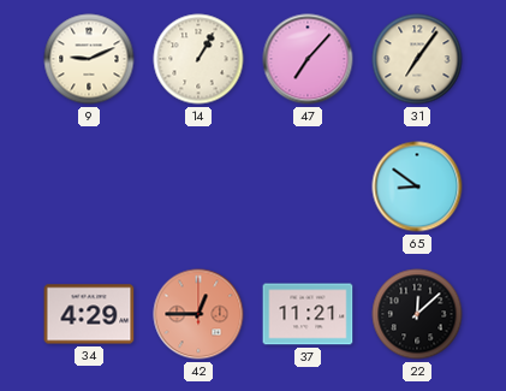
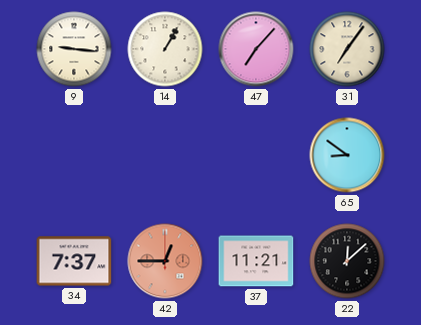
9: 9:11 -> 9:16
34: 4:29 -> 7:37
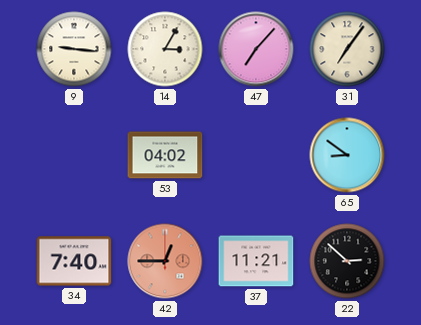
14: 1:05 -> 3:05
53: none -> 04:02
34: 7:37 -> 7:40
22: 12:08 -> 2:52
